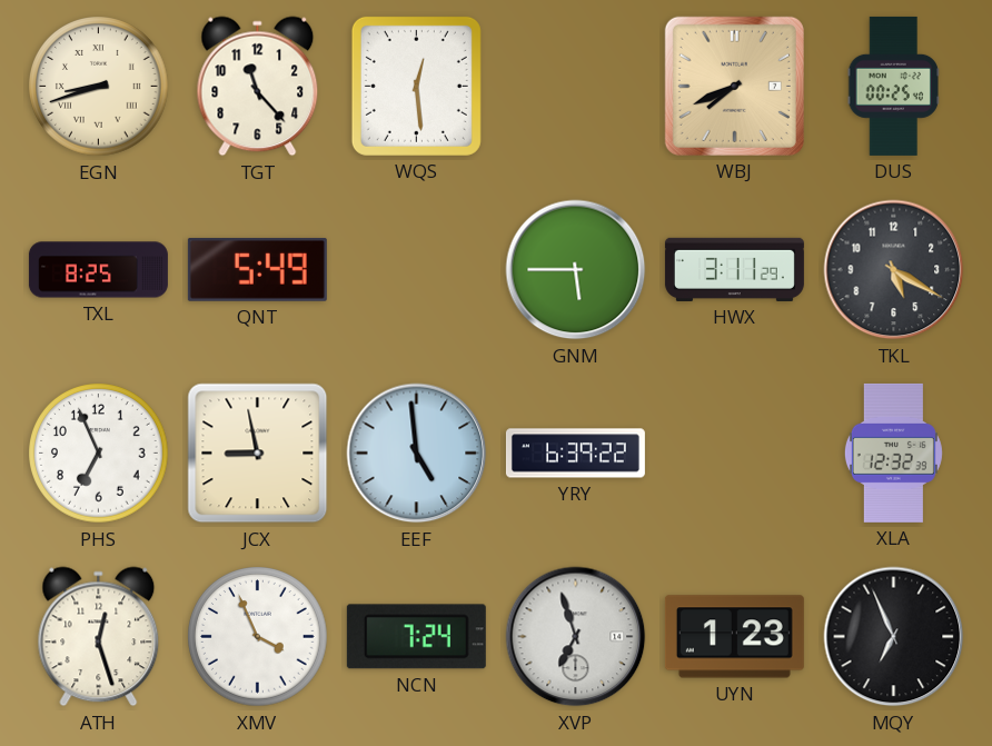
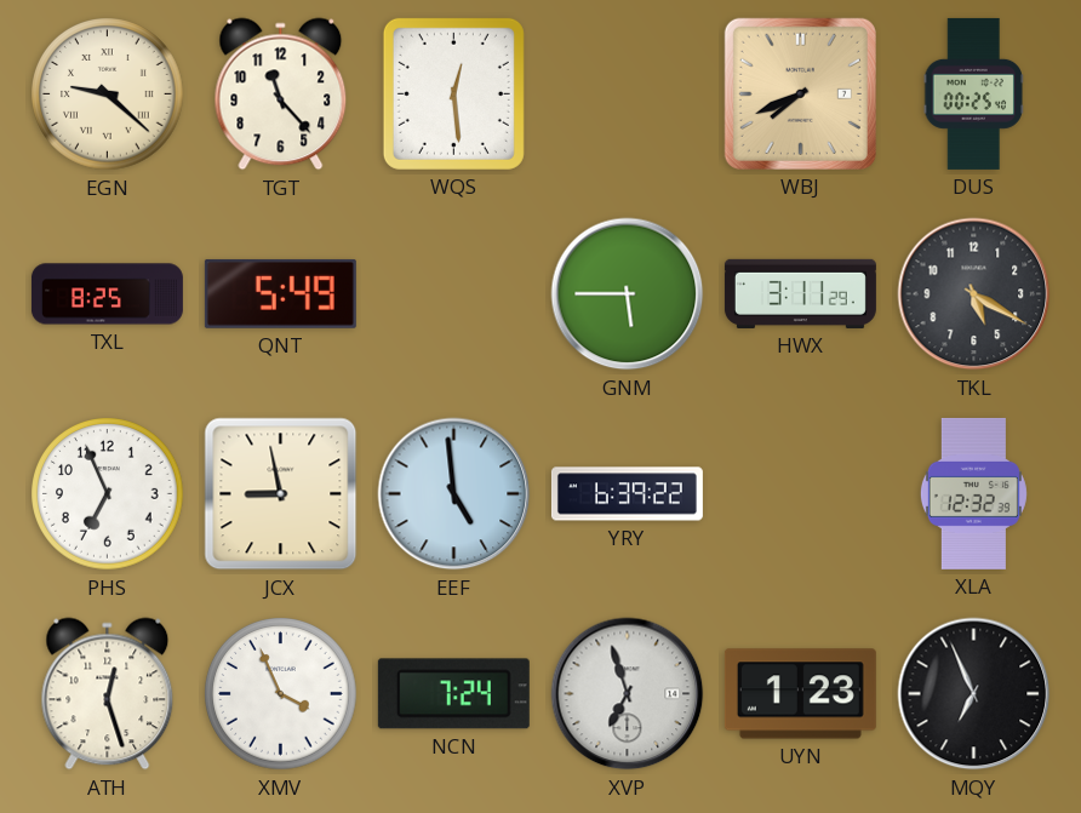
EGN: 8:42 -> 9:22
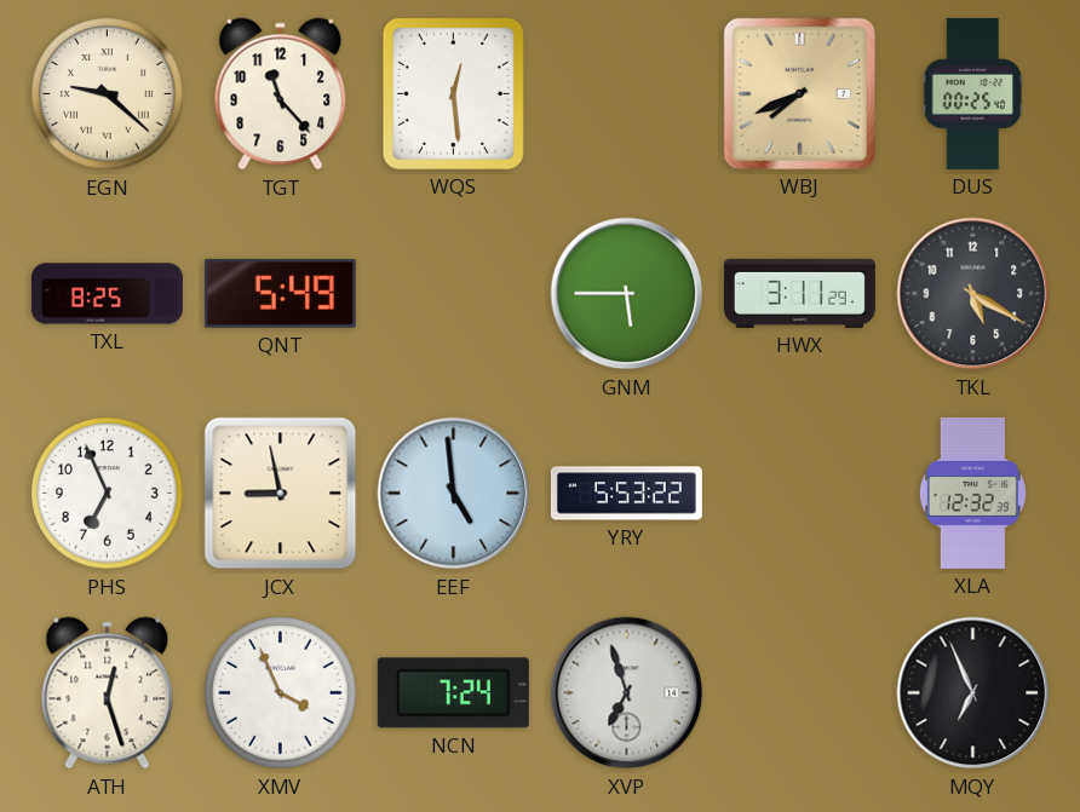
YRY: 6:39 -> 5:53
UYN: 1:23 -> none
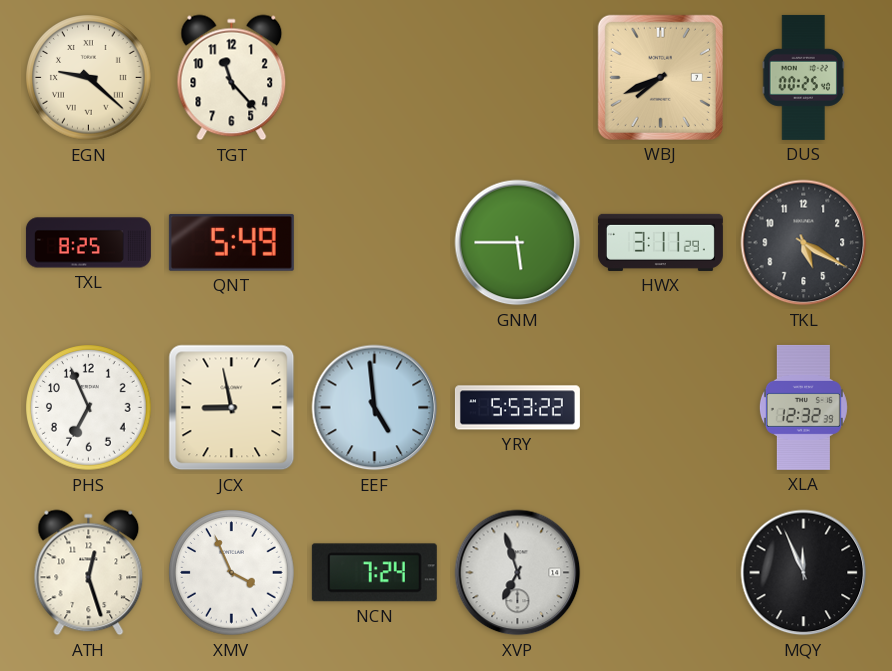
WQS: 12:29 -> none
MQY: 6:56 -> 11:56
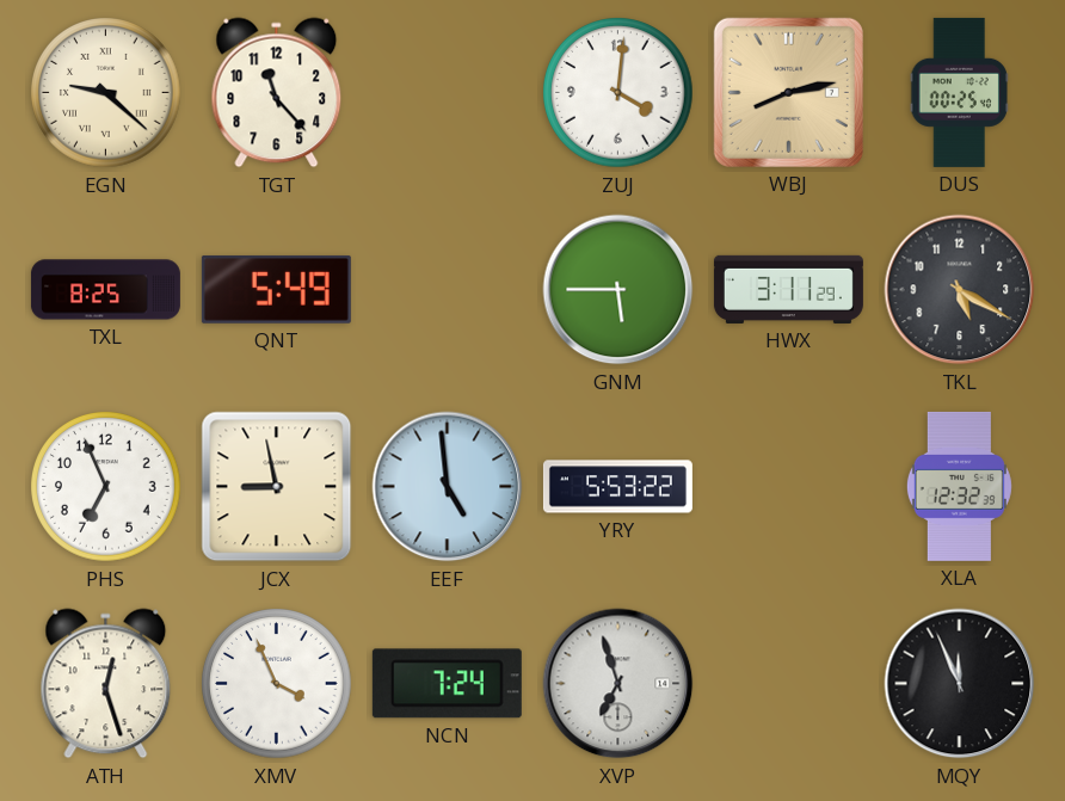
ZUJ: none -> 4:01
WBJ: 7:41 -> 8:13
